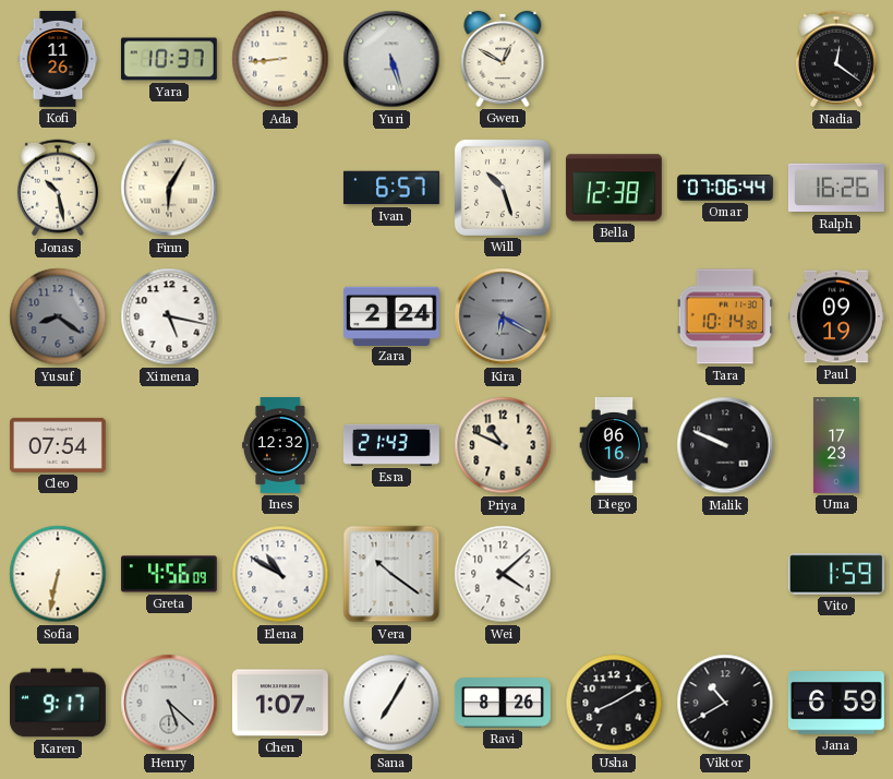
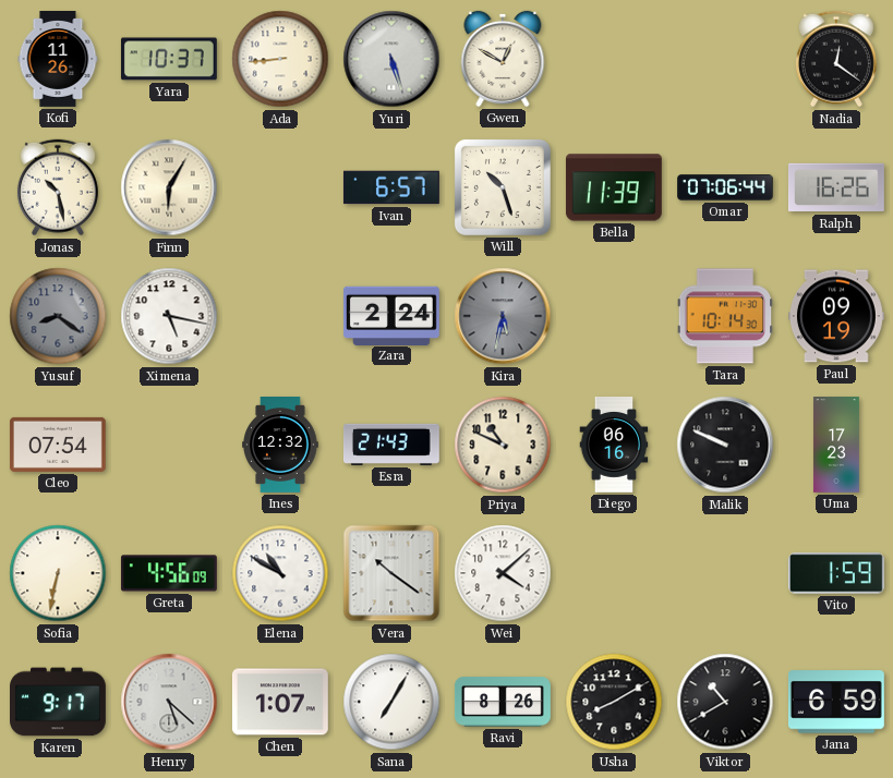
Bella: 12:38 -> 11:39
Kira: 6:20 -> 5:32
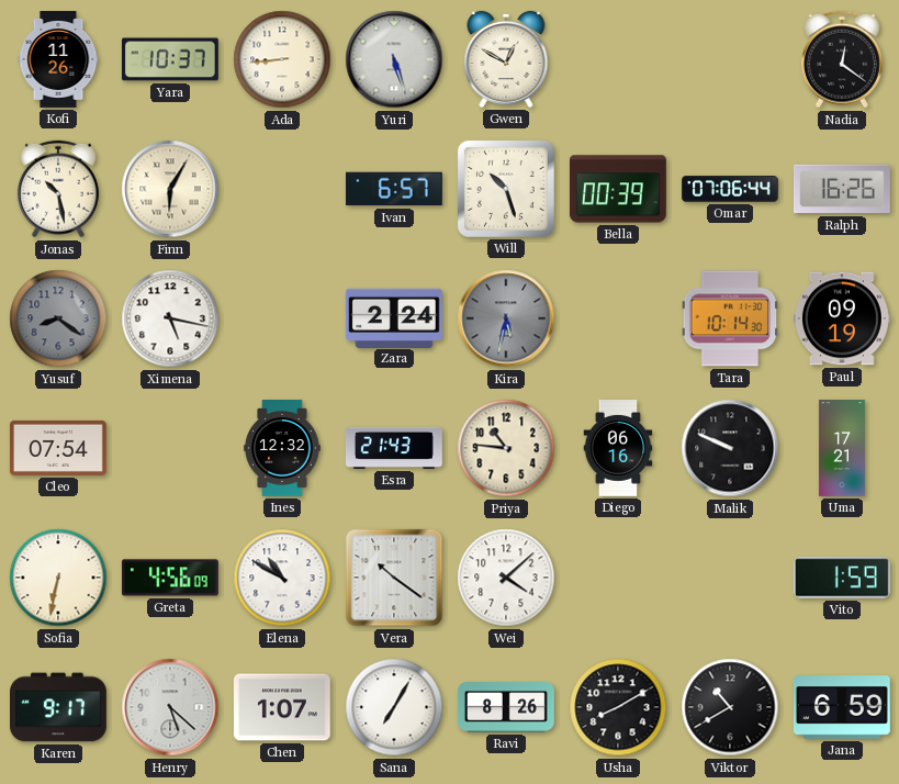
Bella: 11:39 -> 00:39
Priya: 10:49 -> 10:46
Uma: 17:23 -> 17:21
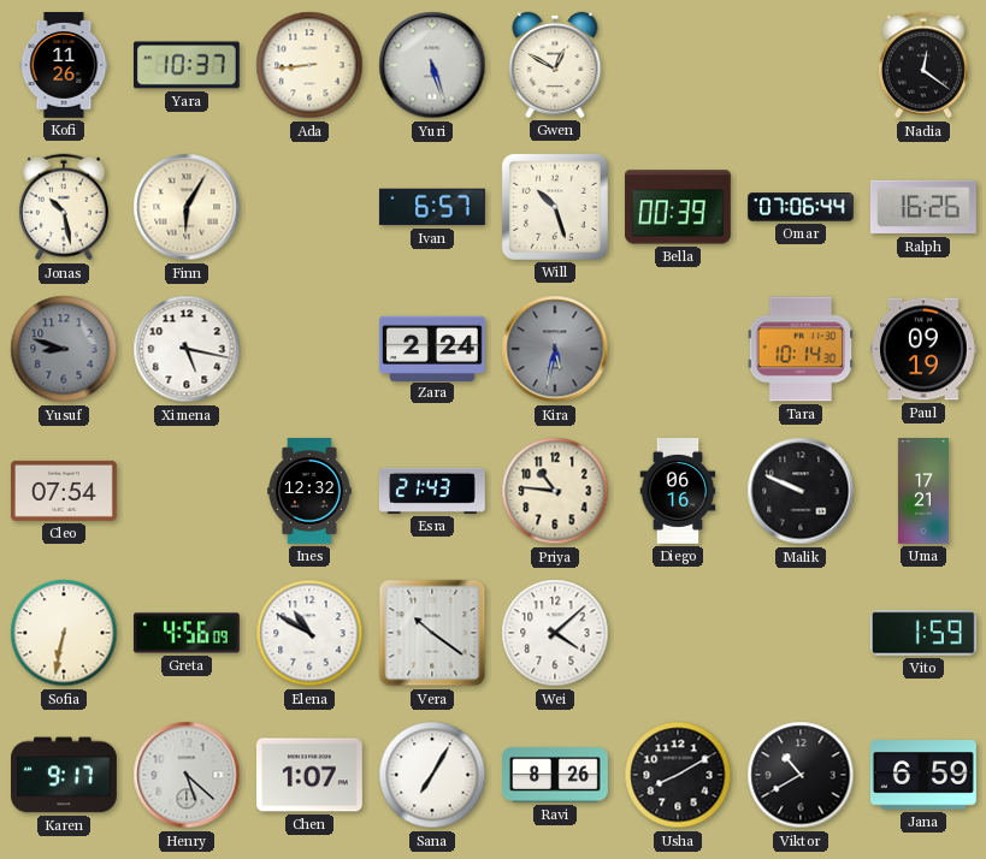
Yusuf: 8:21 -> 8:48
